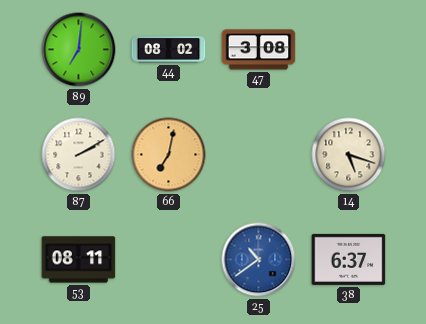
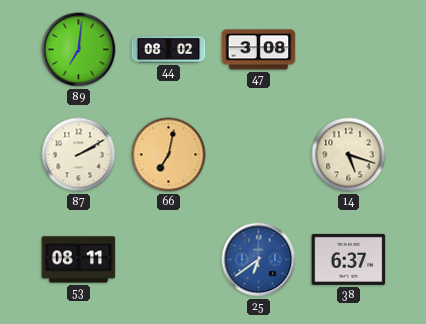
25: 10:39 -> 6:39
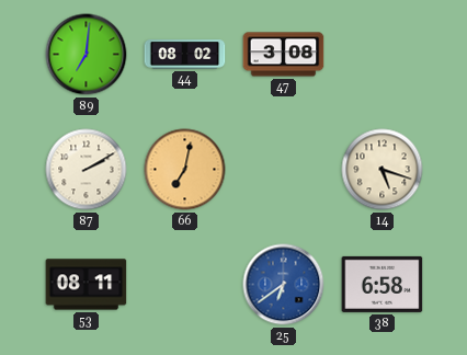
38: 6:37 -> 6:58
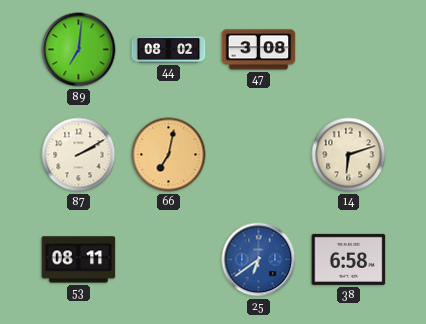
14: 5:18 -> 6:12
